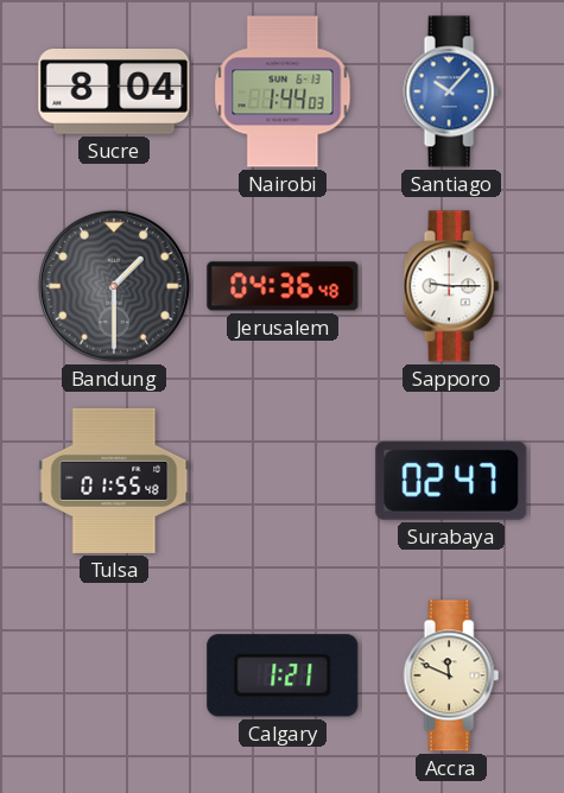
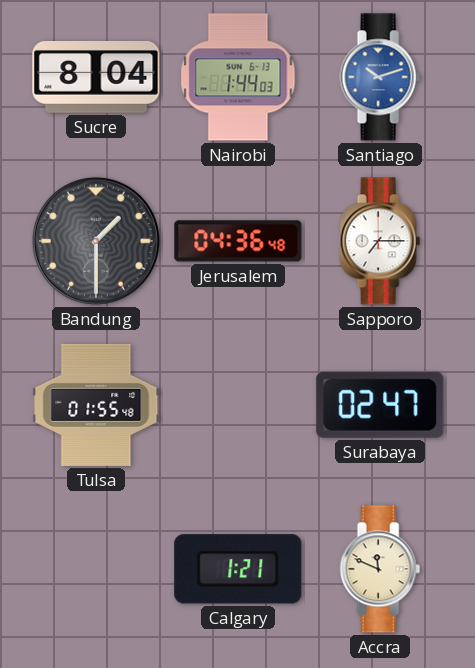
Santiago: 10:07 -> 10:12
Sapporo: 9:15 -> 7:15
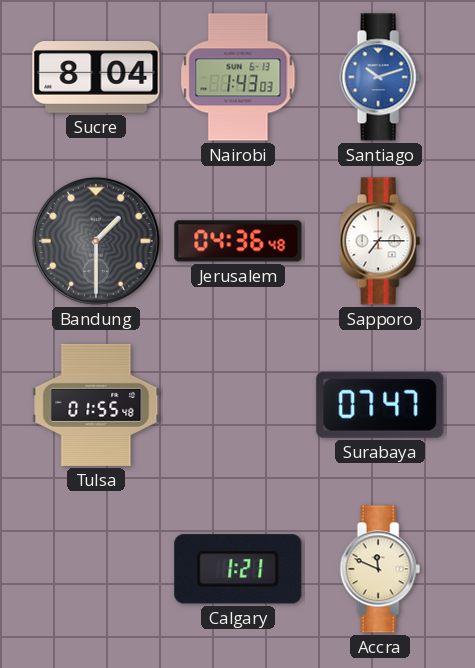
Nairobi: 1:44 -> 1:43
Surabaya: 02:47 -> 07:47
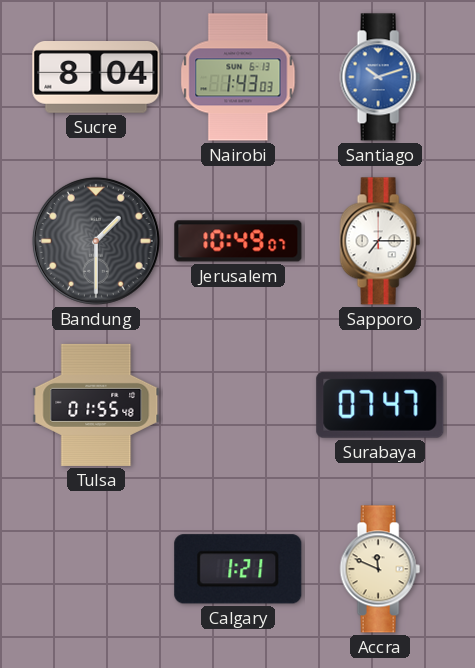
Jerusalem: 04:36 -> 10:49
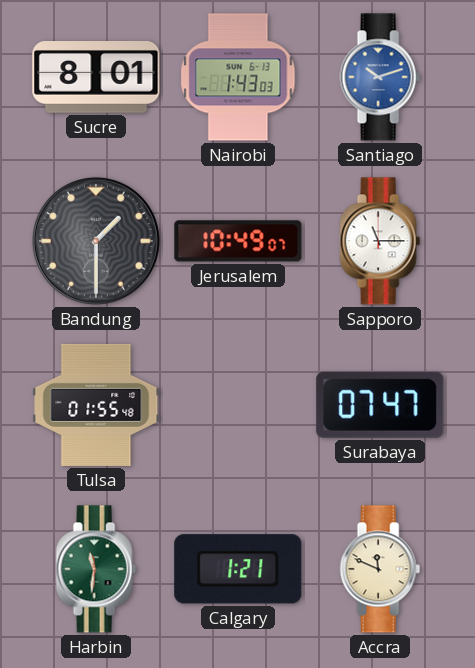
Sucre: 8:04 -> 8:01
Sapporo: 7:15 -> 11:15
Harbin: none -> 11:31
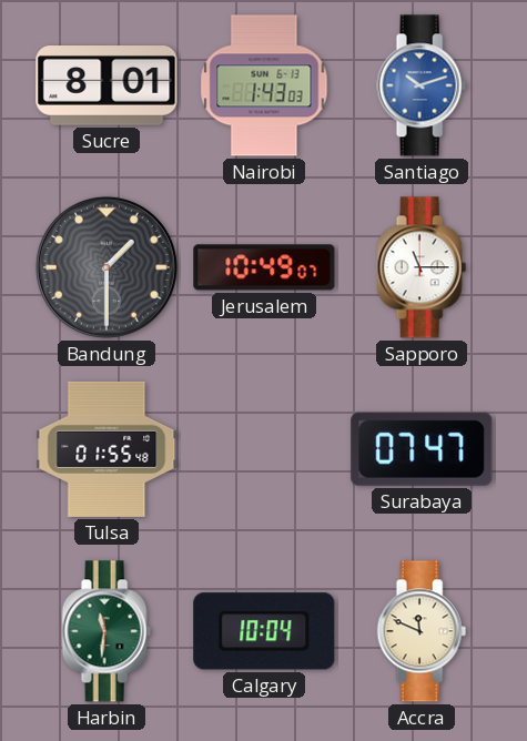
Calgary: 1:21 -> 10:04
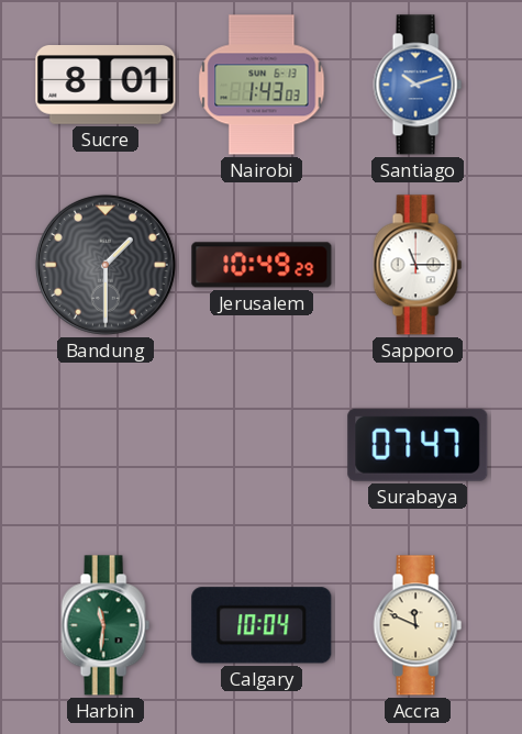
Jerusalem: 10:49:07 -> 10:49:29
Tulsa: 01:55 -> none
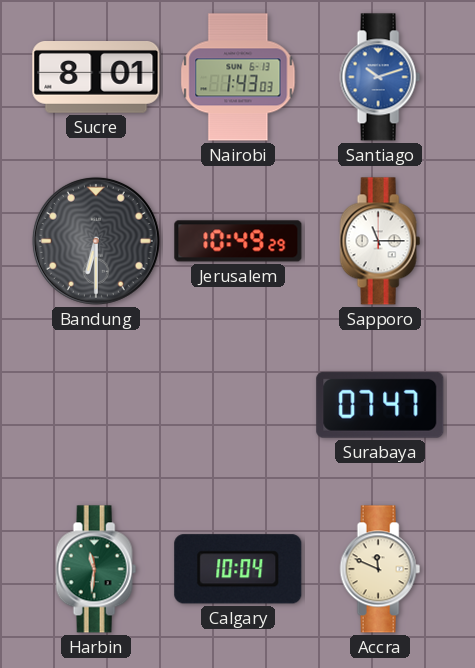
Bandung: 1:30 -> 6:30
